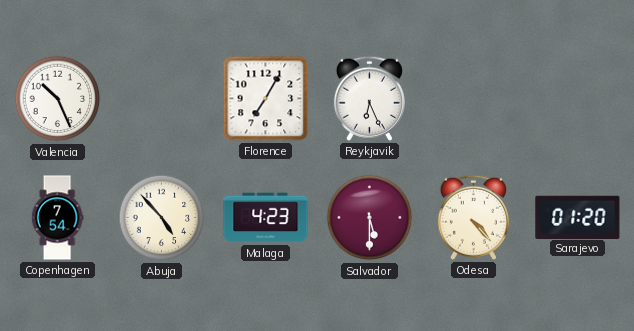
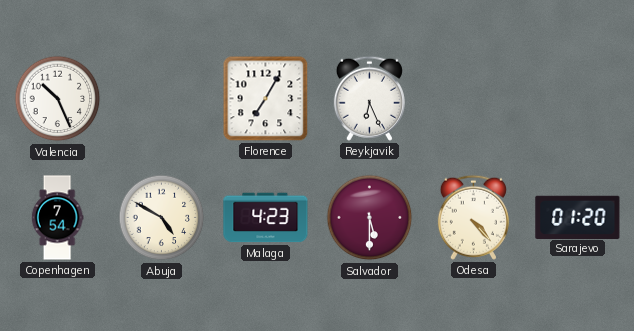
Abuja: 4:53 -> 4:50
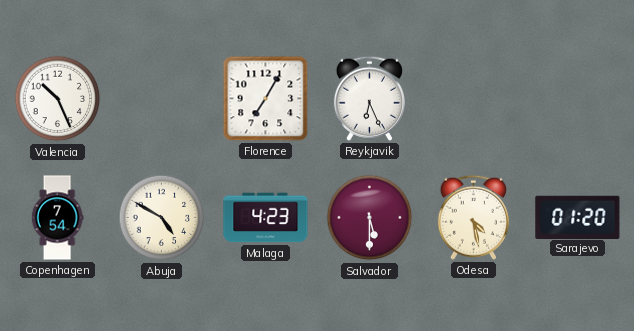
Odesa: 4:23 -> 4:28
